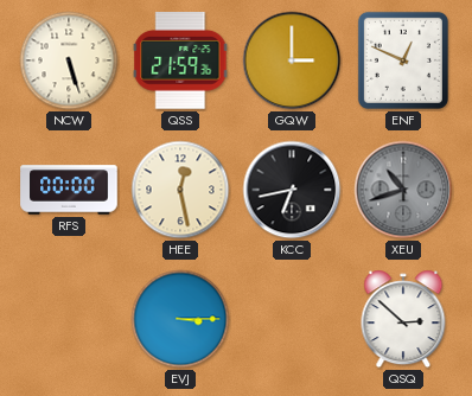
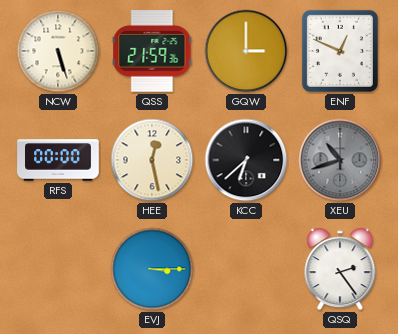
KCC: 6:43 -> 6:38
QSQ: 2:52 -> 2:24
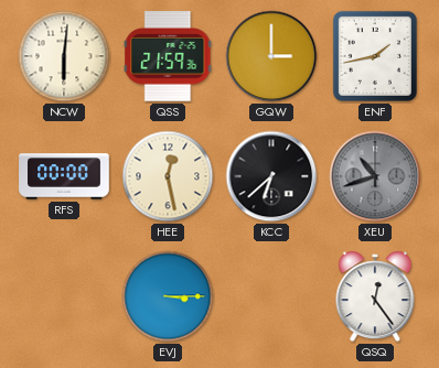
NCW: 5:27 -> 6:01
ENF: 12:49 -> 1:43
QSQ: 2:24 -> 12:24
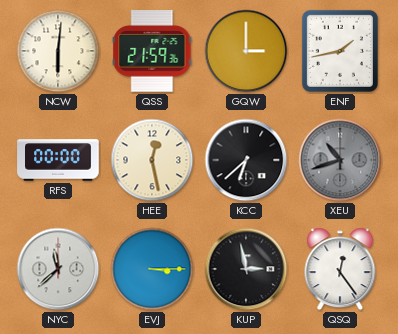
NYC: none -> 11:38
KUP: none -> 2:58
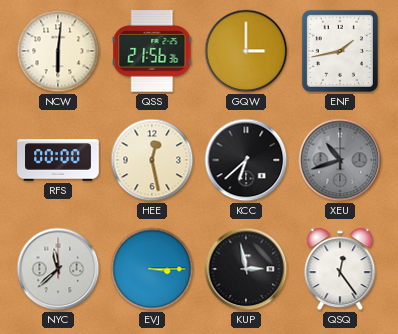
QSS: 21:59 -> 21:56
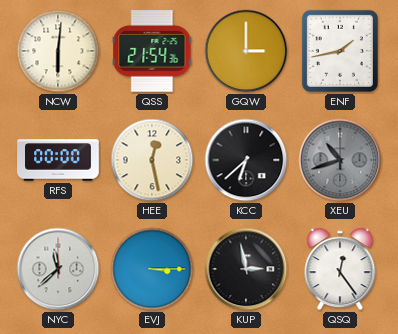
QSS: 21:56 -> 21:54
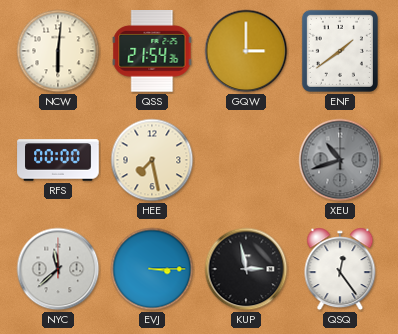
ENF: 1:43 -> 1:39
HEE: 12:28 -> 7:28
KCC: 6:38 -> none
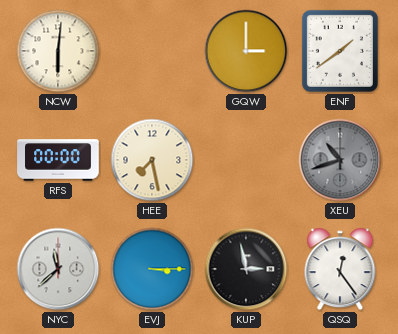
QSS: 21:54 -> none
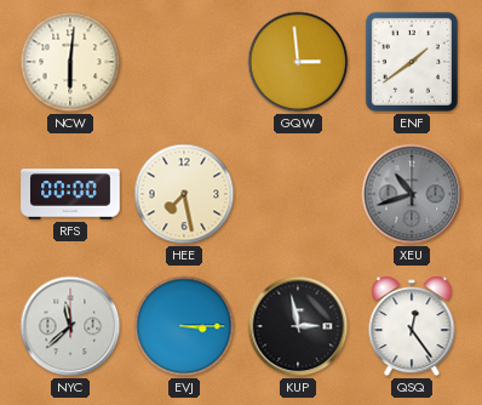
GQW: 3:00 -> 2:59
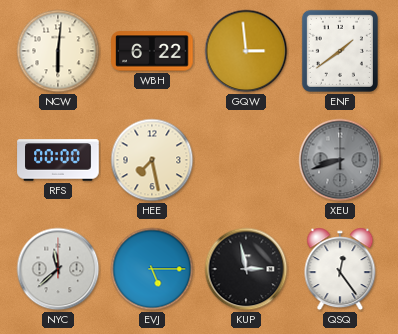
WBH: none -> 6:22
XEU: 10:42 -> 8:42
EVJ: 3:15 -> 5:15
